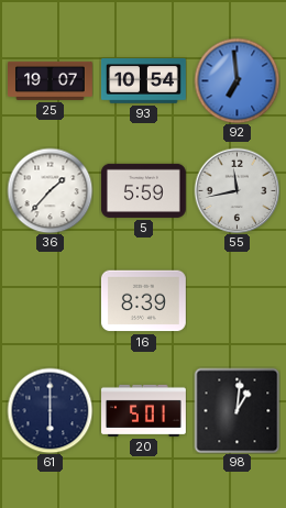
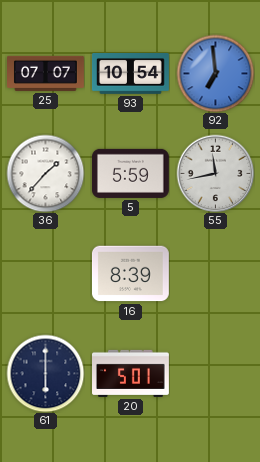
25: 19:07 -> 07:07
98: 1:01 -> none
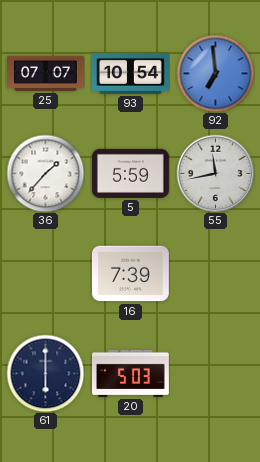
16: 8:39 -> 7:39
20: 5:01 -> 5:03
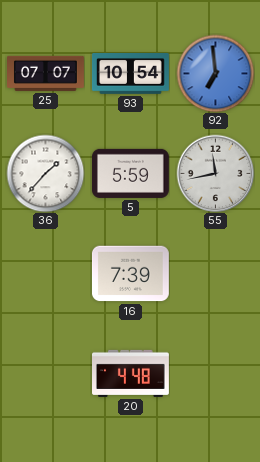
61: 6:00 -> none
20: 5:03 -> 4:48
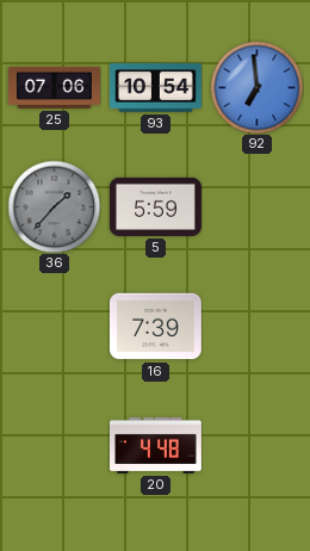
25: 07:07 -> 07:06
36 dial: white -> grey
55: 11:43 -> none
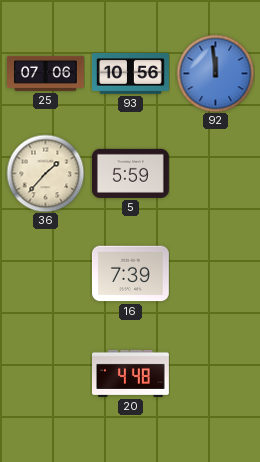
93: 10:54 -> 10:56
92: 6:59 -> 11:59
36 dial: grey -> cream
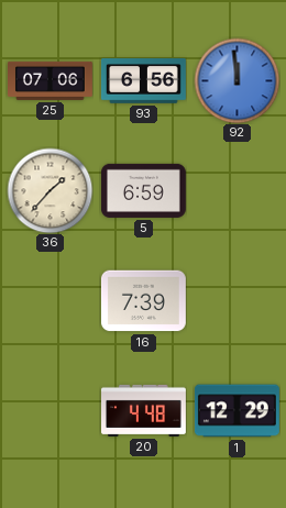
93: 10:56 -> 6:56
5: 5:59 -> 6:59
1: none -> 12:29
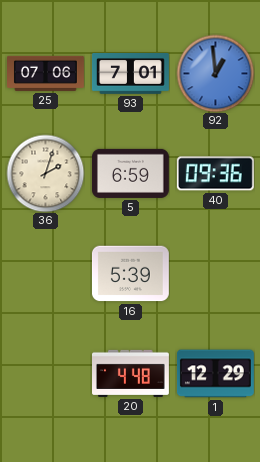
93: 6:56 -> 7:01
92: 11:59 -> 12:59
36: 1:37 -> 2:03
40: none -> 09:36
16: 7:39 -> 5:39
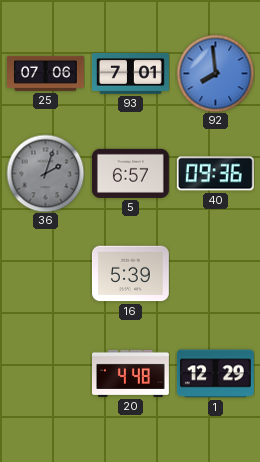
92: 12:59 -> 7:59
36 dial: cream -> grey
5: 6:59 -> 6:57
